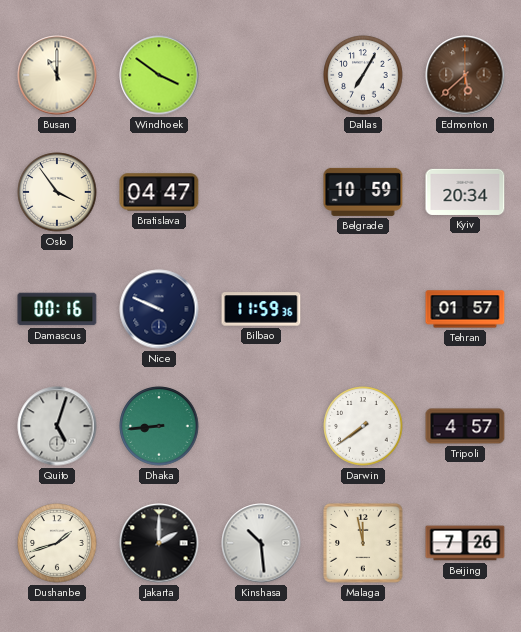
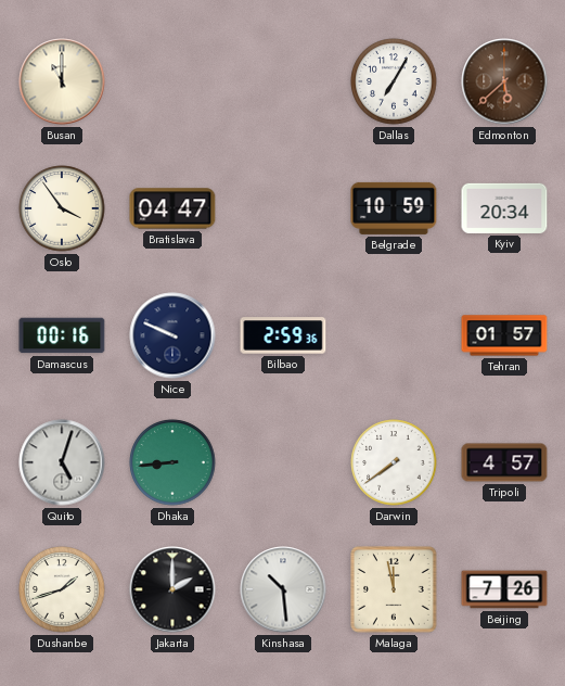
Windhoek: 3:51 -> none
Bilbao: 11:59 -> 2:59
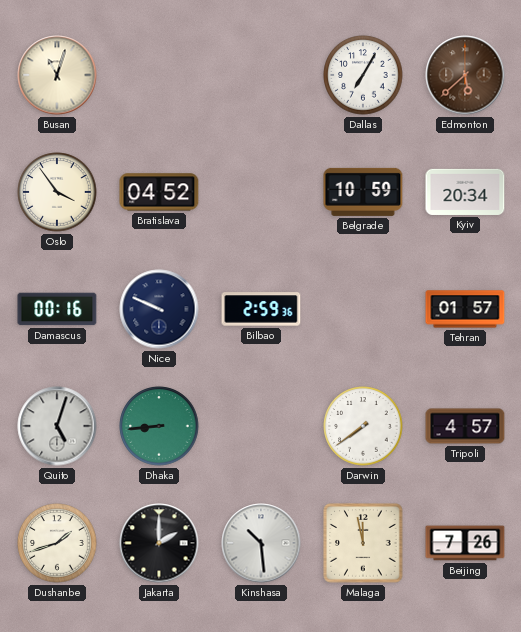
Busan: 11:00 -> 11:03
Bratislava: 04:47 -> 04:52
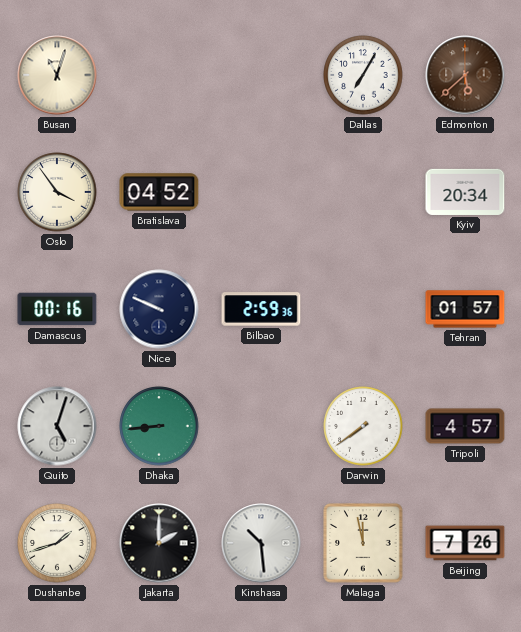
Belgrade: 10:59 -> none
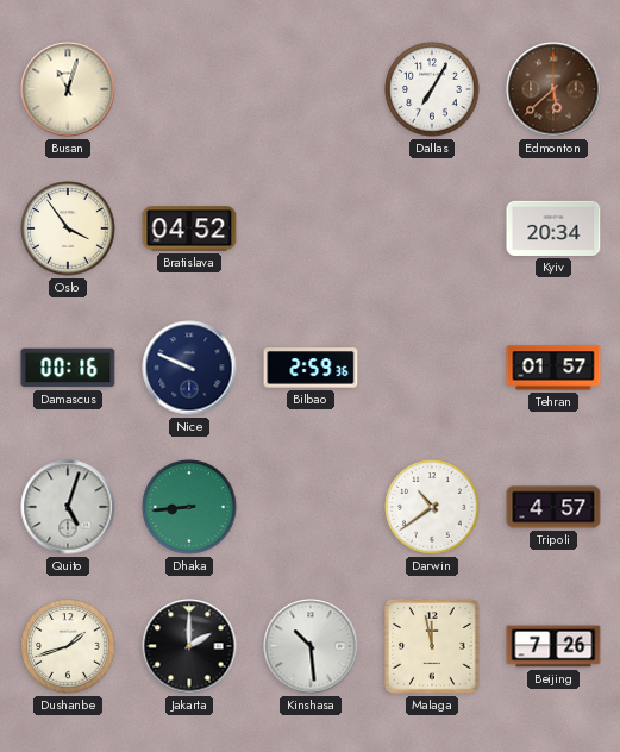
Darwin: 7:39 -> 10:39
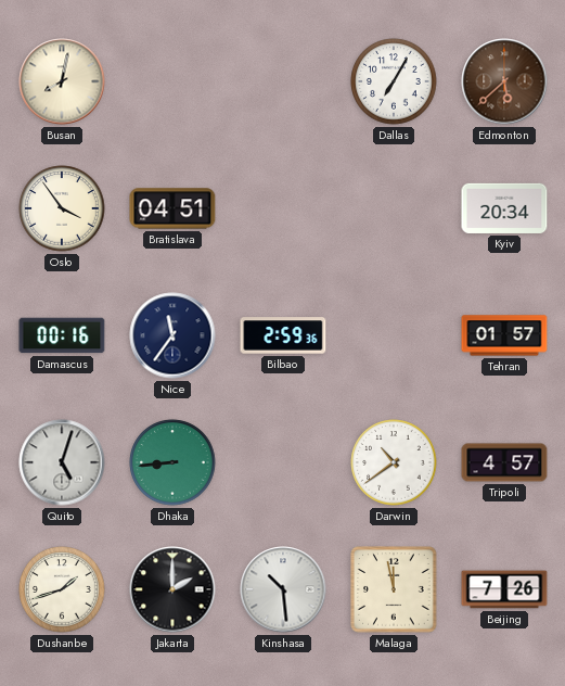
Busan: 11:03 -> 8:02
Bratislava: 04:52 -> 04:51
Nice: 9:49 -> 11:36
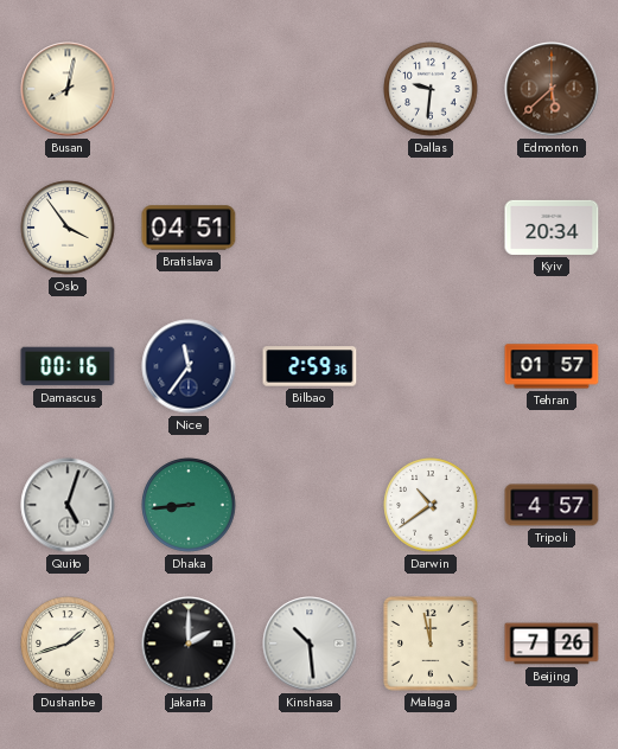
Dallas: 7:05 -> 9:31
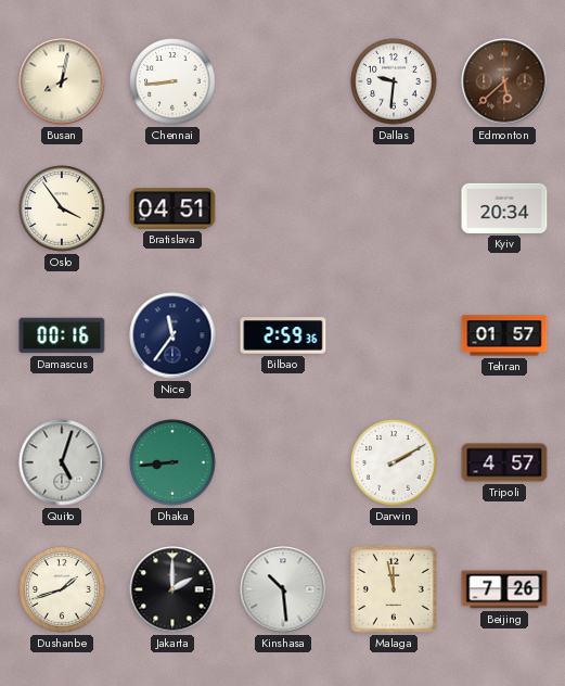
Chennai: none -> 8:44
Darwin: 10:39 -> 2:10
